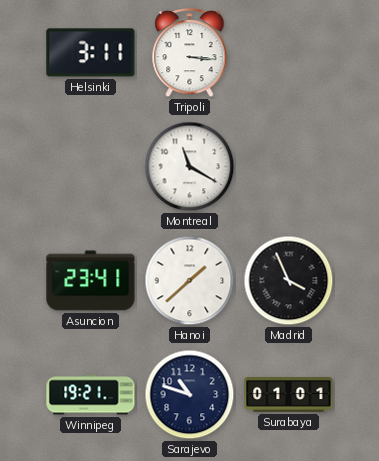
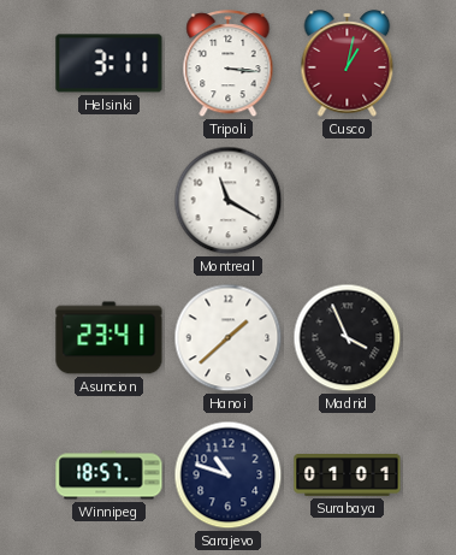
Cusco: none -> 1:02
Winnipeg: 19:21 -> 18:57
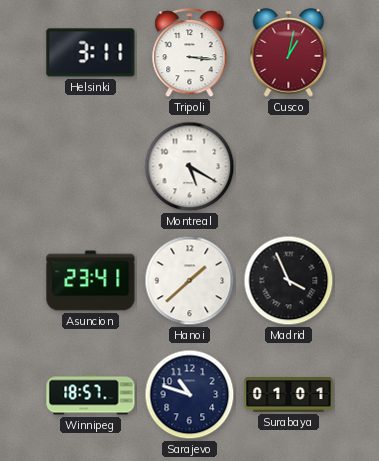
Montreal: 11:20 -> 5:20
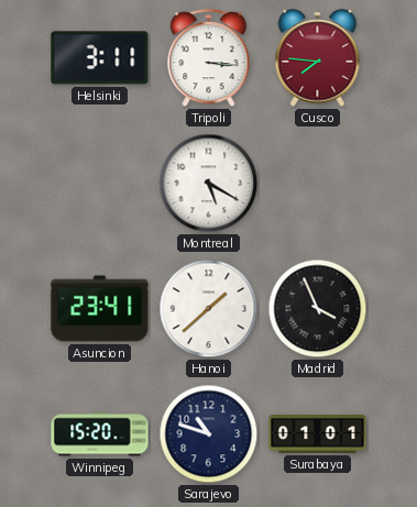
Cusco: 1:02 -> 7:46
Winnipeg: 18:57 -> 15:20
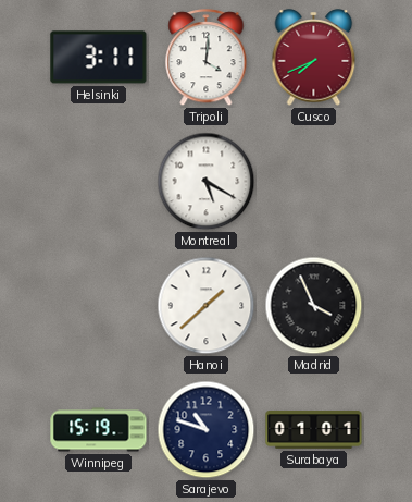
Tripoli: 3:16 -> 4:01
Cusco: 7:46 -> 7:41
Asuncion: 23:41 -> none
Winnipeg: 15:20 -> 15:19
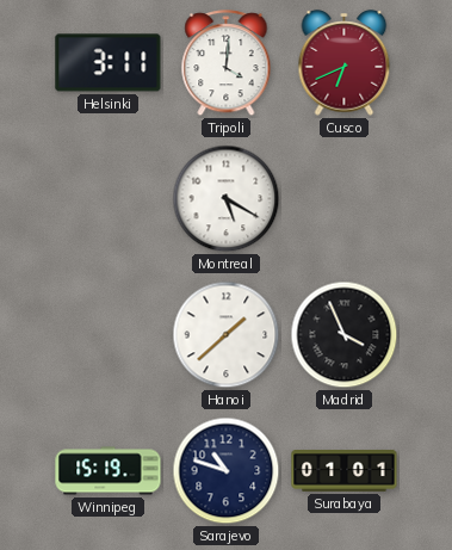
Cusco: 7:41 -> 6:41
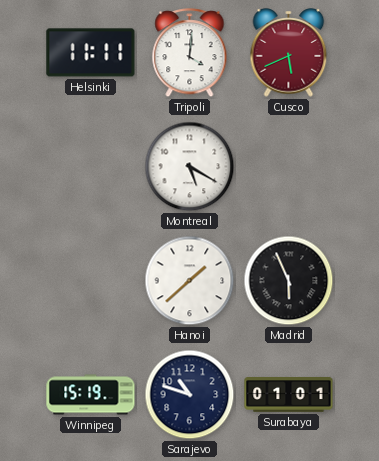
Helsinki: 3:11 -> 11:11
Cusco: 6:41 -> 5:41
Madrid: 3:56 -> 5:56
